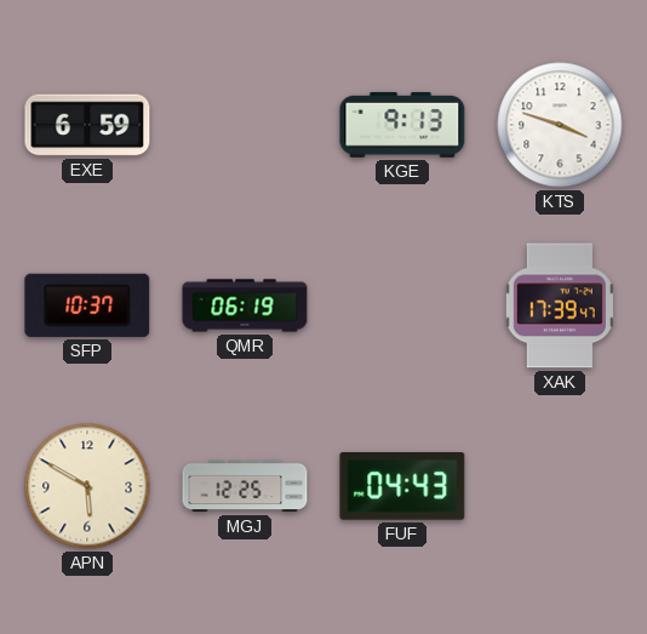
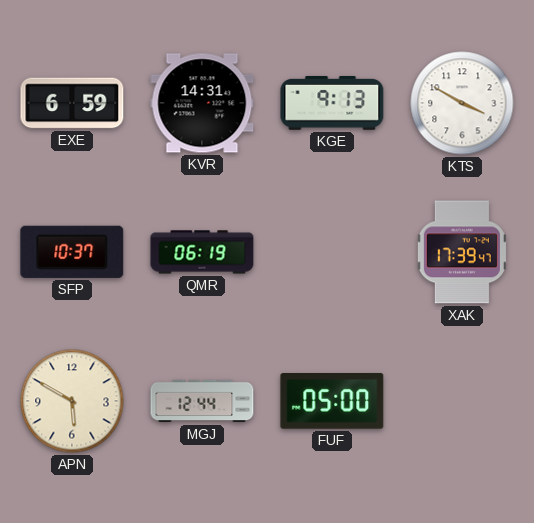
KVR: none -> 14:31
KTS: 3:48 -> 3:50
MGJ: 12:25 -> 12:44
FUF: 04:43 -> 05:00
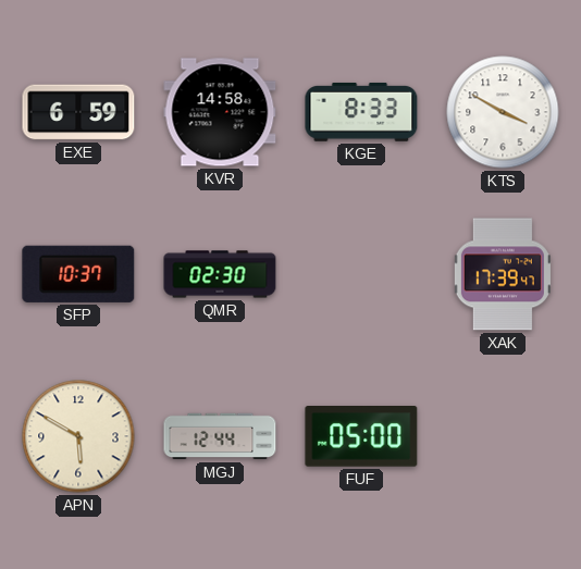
KVR: 14:31 -> 14:58
KGE: 9:13 -> 8:33
QMR: 06:19 -> 02:30
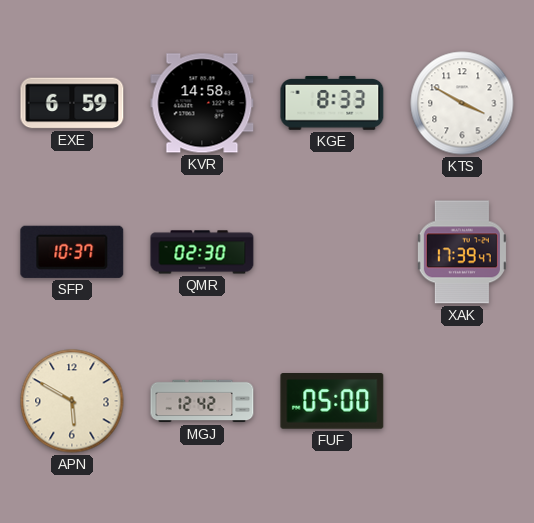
MGJ: 12:44 -> 12:42
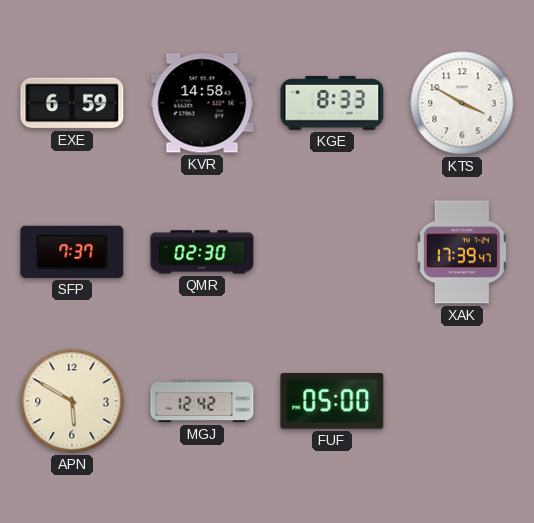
SFP: 10:37 -> 7:37
